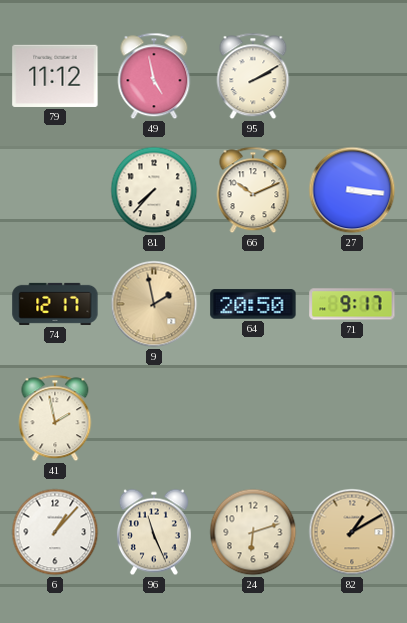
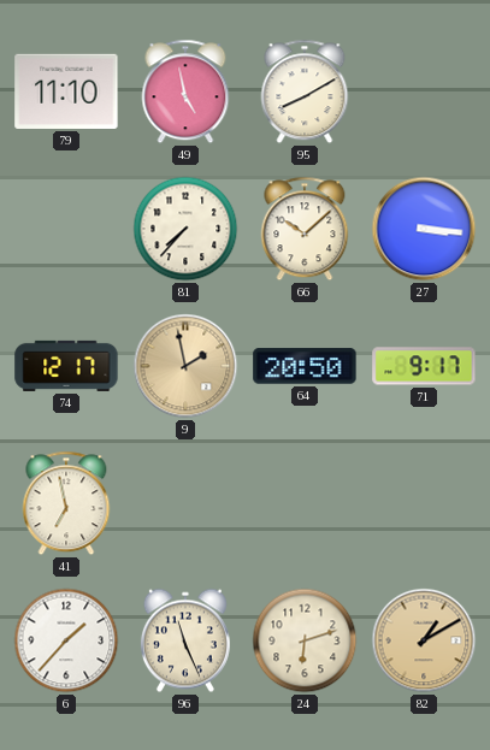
79: 11:12 -> 11:10
95: 2:10 -> 8:10
66: 10:11 -> 10:08
41: 1:58 -> 6:58
6: 1:07 -> 1:37
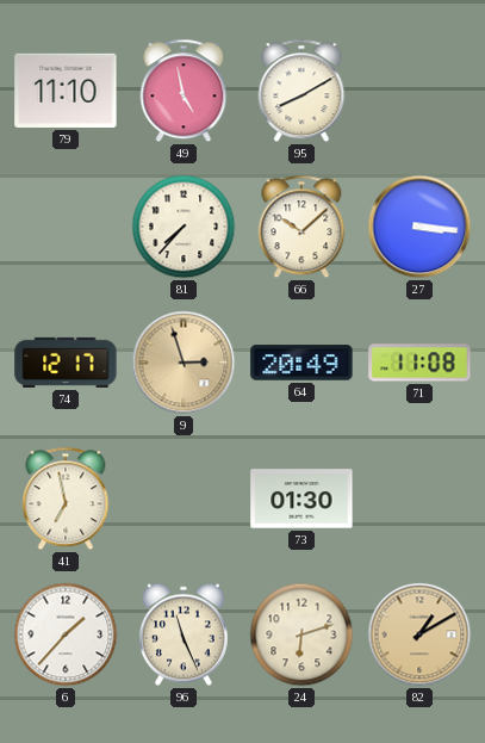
9: 1:58 -> 2:57
64: 20:50 -> 20:49
71: 9:17 -> 11:08
73: none -> 01:30
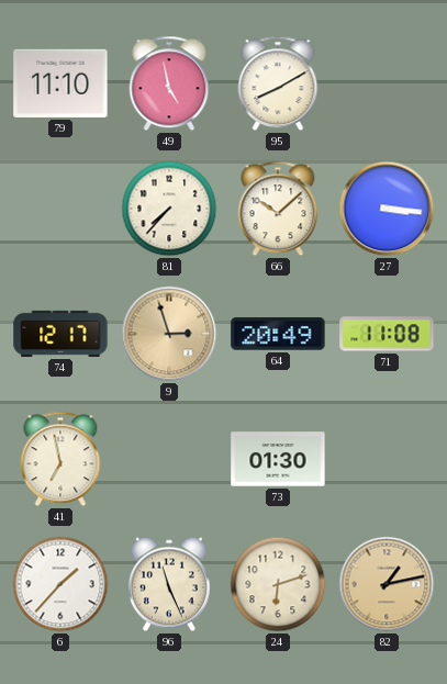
82: 1:10 -> 1:13
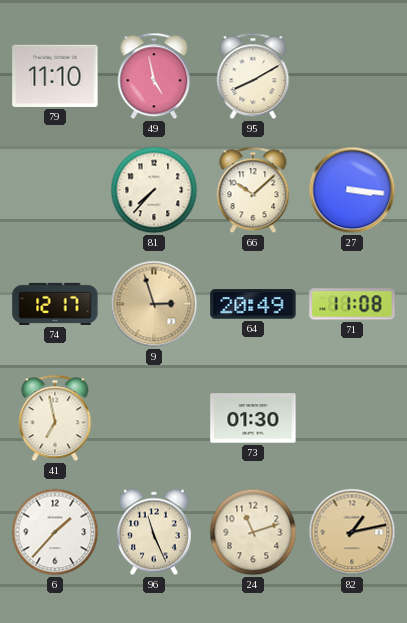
24: 6:12 -> 11:12
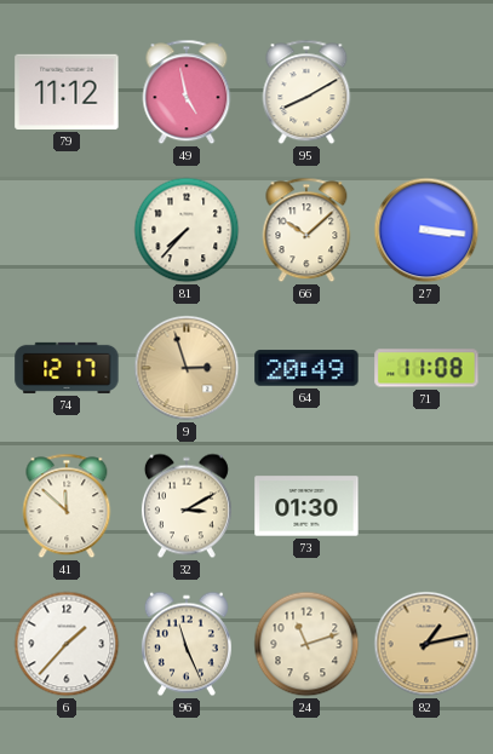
79: 11:10 -> 11:12
41: 6:58 -> 11:52
32: none -> 3:10
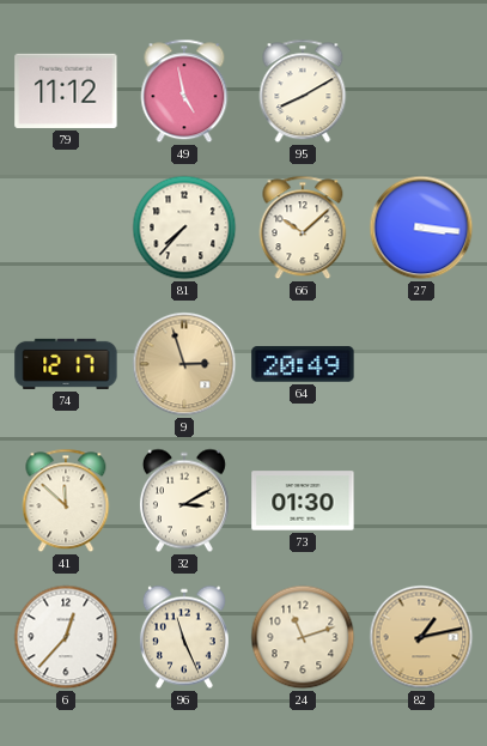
71: 11:08 -> none
6: 1:37 -> 12:37
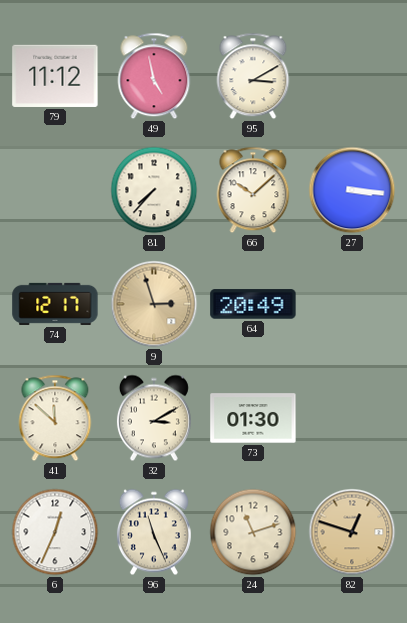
95: 8:10 -> 3:10
6: 12:37 -> 12:34
82: 1:13 -> 12:48
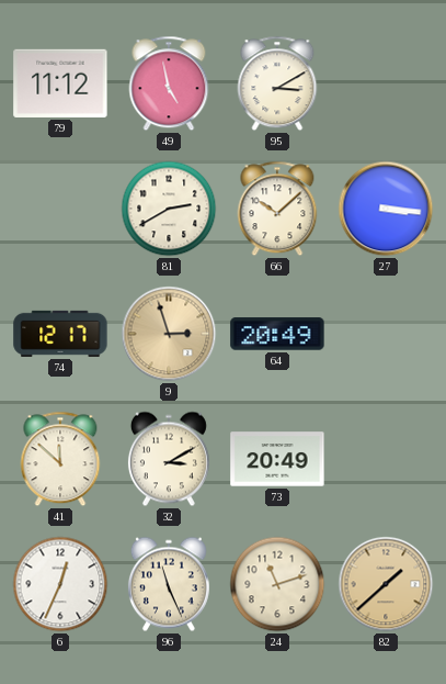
81: 7:37 -> 2:40
73: 01:30 -> 20:49
82: 12:48 -> 1:38
